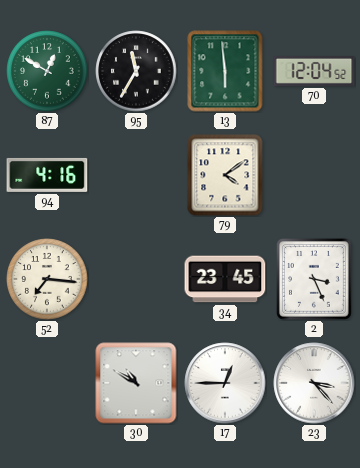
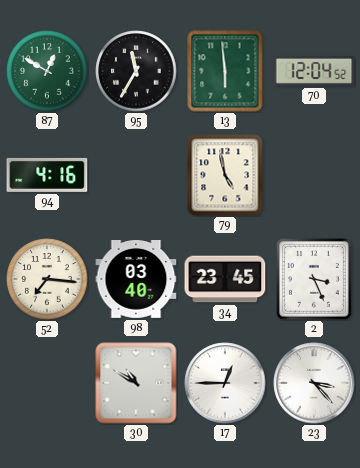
79: 4:09 -> 4:58
98: none -> 03:40
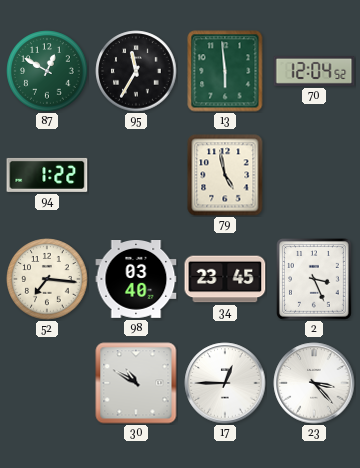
94: 4:16 -> 1:22
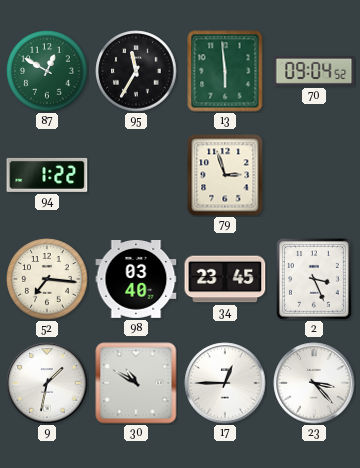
70: 12:04 -> 09:04
79: 4:58 -> 2:57
9: none -> 1:32
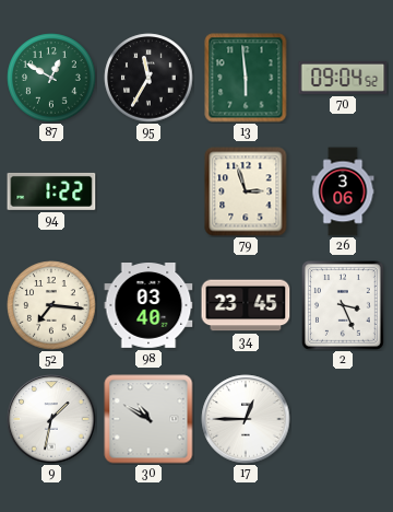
26: none -> 3:06
23: 3:23 -> none
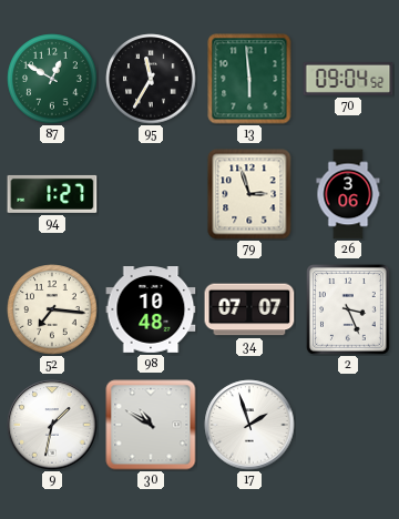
94: 1:22 -> 1:27
98: 03:40 -> 10:48
34: 23:45 -> 07:07
17: 12:45 -> 1:57
